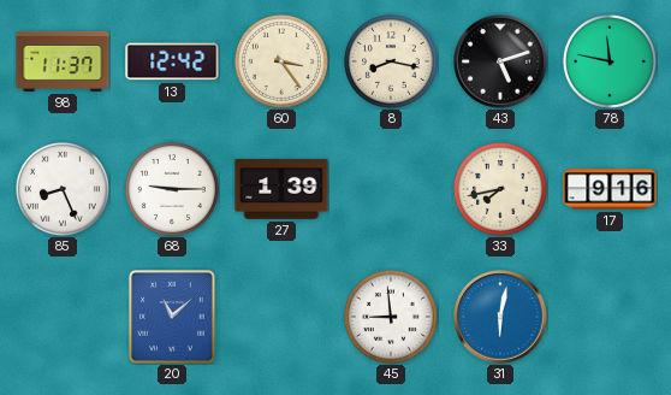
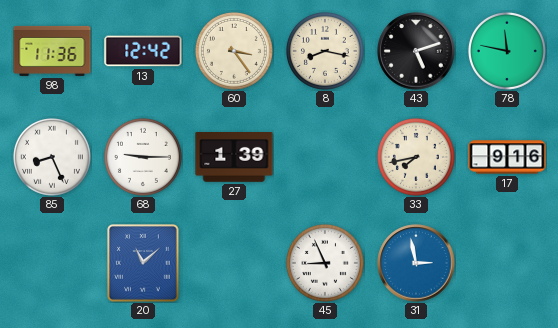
98: 11:37 -> 11:36
45: 8:59 -> 8:56
31: 6:02 -> 2:58
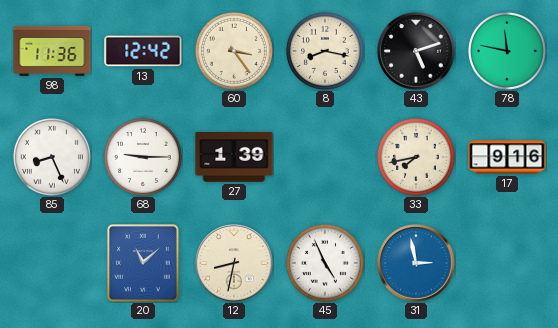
12: none -> 8:32
45: 8:56 -> 4:56
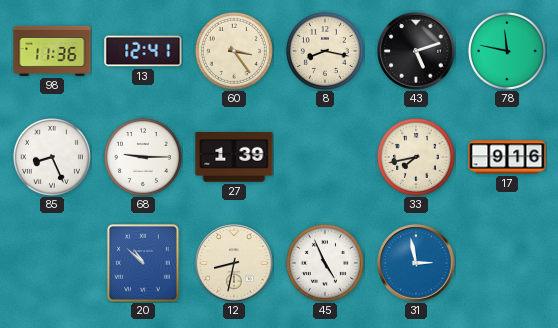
13: 12:42 -> 12:41
20: 11:08 -> 10:52
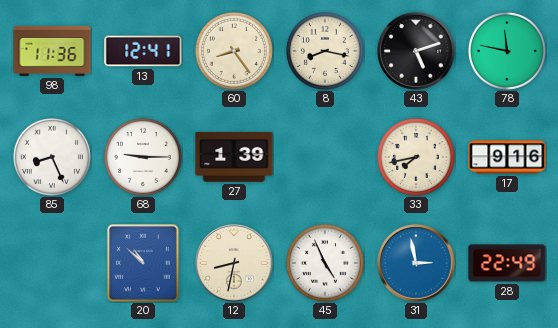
60: 3:24 -> 8:24
28: none -> 22:49
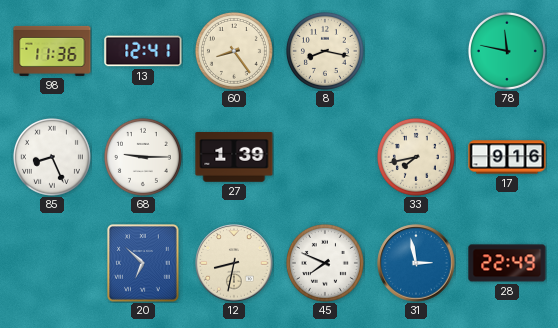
43: 5:12 -> none
20: 10:52 -> 6:52
45: 4:56 -> 7:49
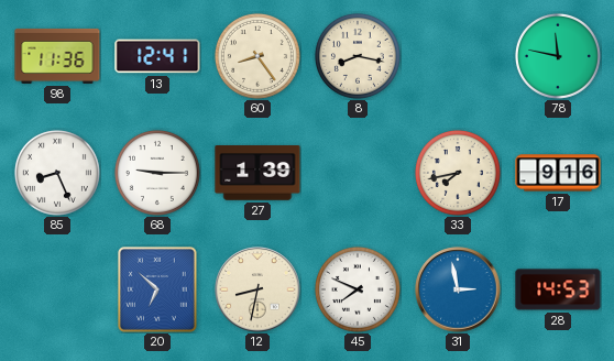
28: 22:49 -> 14:53
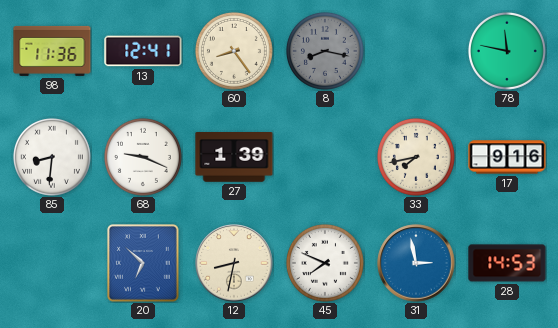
8 dial: cream -> grey
85: 8:26 -> 8:31
68: 9:15 -> 9:19
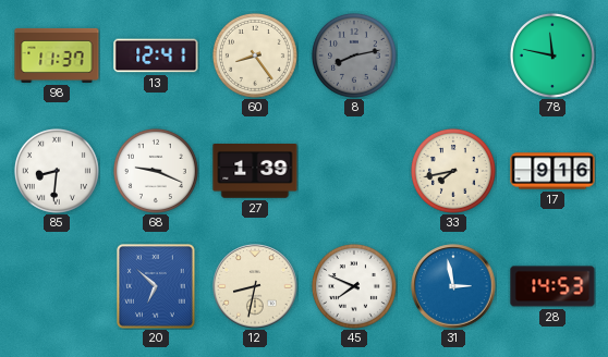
98: 11:36 -> 11:37
8: 8:17 -> 8:13
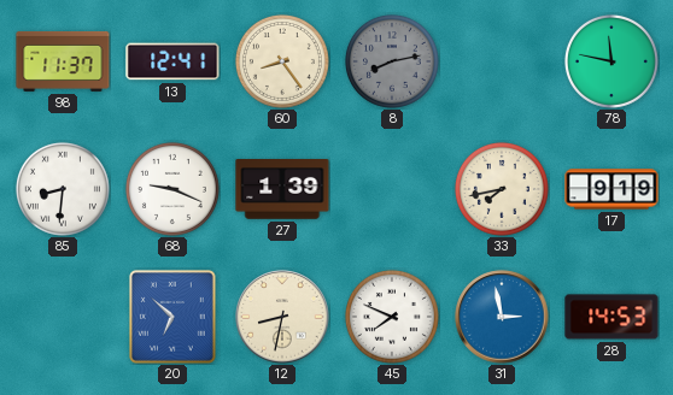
17: 9:16 -> 9:19
